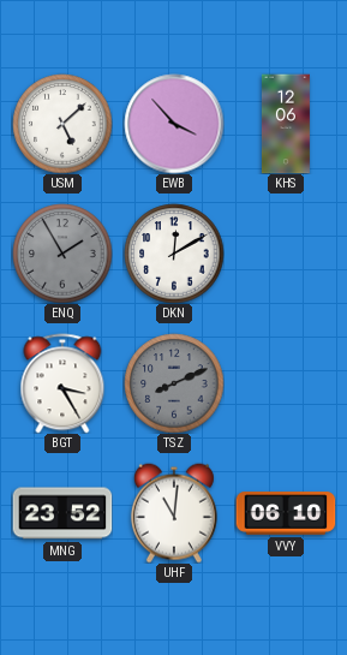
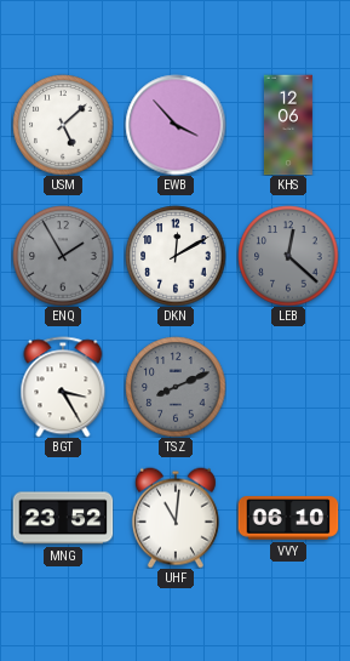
LEB: none -> 12:22
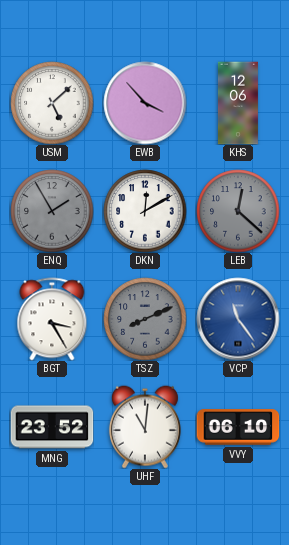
VCP: none -> 11:24
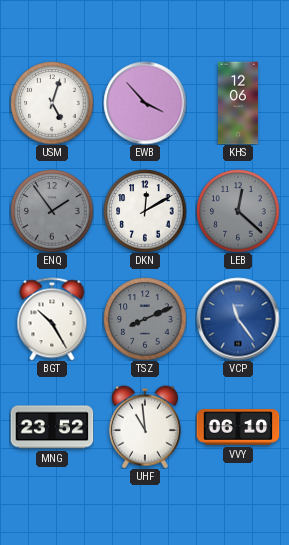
USM: 5:08 -> 5:03
ENQ: 1:55 -> 1:54
BGT: 3:25 -> 10:25
UHF: 11:01 -> 10:59
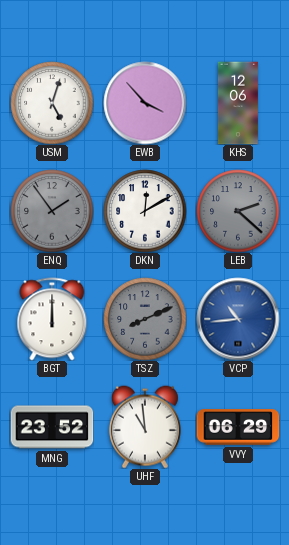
LEB: 12:22 -> 2:22
BGT: 10:25 -> 12:00
VCP: 11:24 -> 10:44
VVY: 06:10 -> 06:29
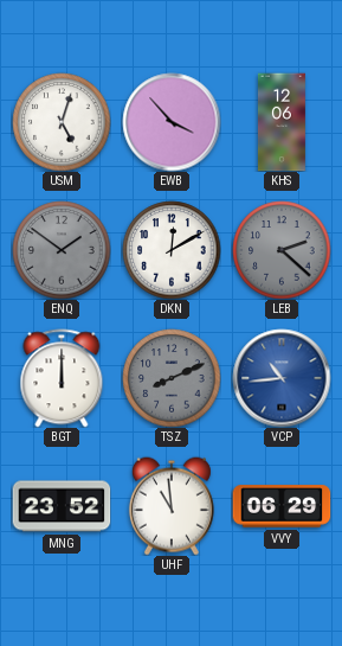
ENQ: 1:54 -> 1:51
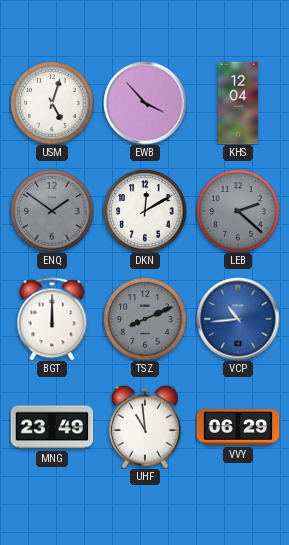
KHS: 12:06 -> 12:04
MNG: 23:52 -> 23:49
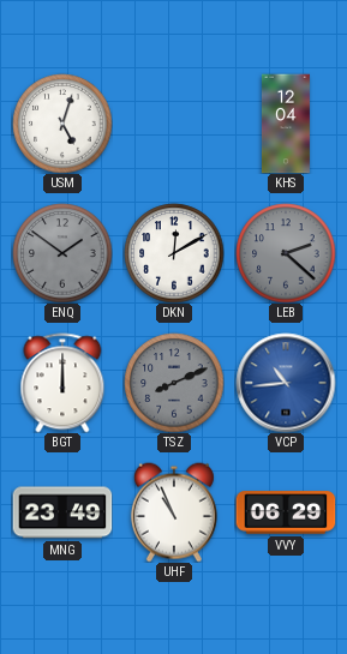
EWB: 3:53 -> none
UHF: 10:59 -> 10:56
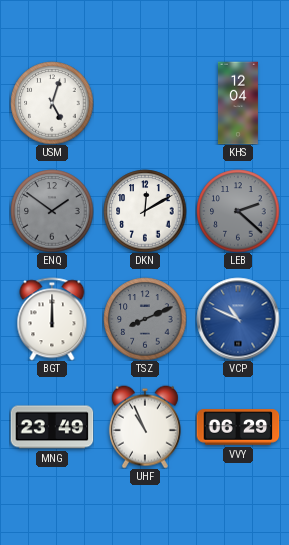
VCP: 10:44 -> 10:49
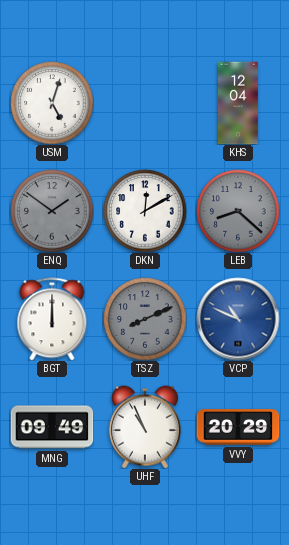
LEB: 2:22 -> 8:22
MNG: 23:49 -> 09:49
VVY: 06:29 -> 20:29
